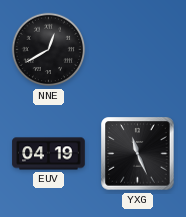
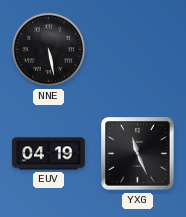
NNE: 12:40 -> 5:28
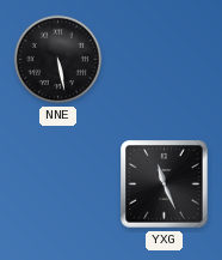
EUV: 04:19 -> none
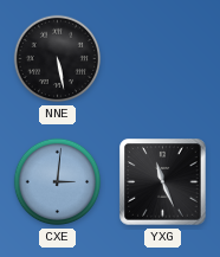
CXE: none -> 3:01
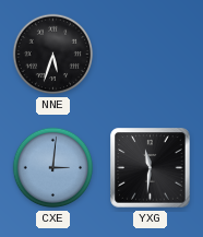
NNE: 5:28 -> 5:33
YXG: 11:26 -> 11:31
